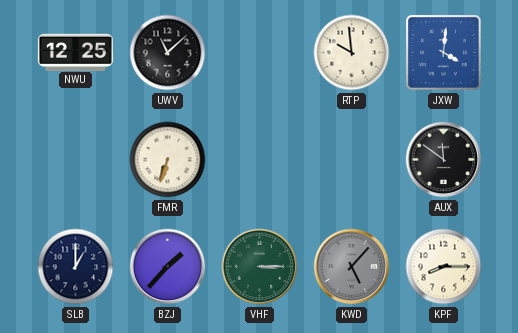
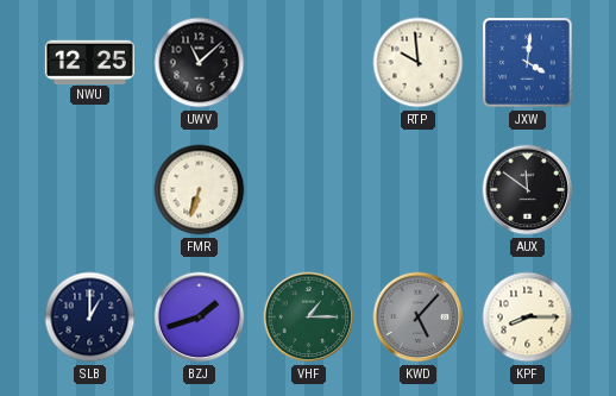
BZJ: 1:37 -> 1:42
VHF: 3:15 -> 1:15
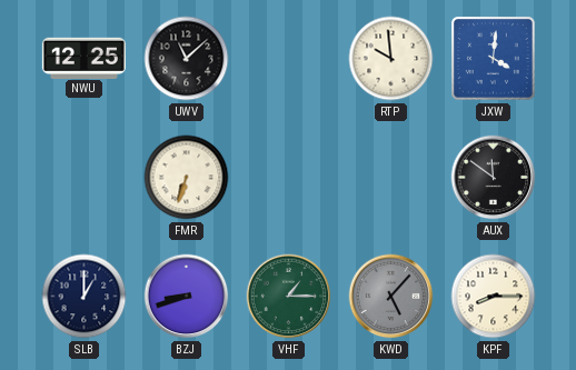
BZJ: 1:42 -> 8:42
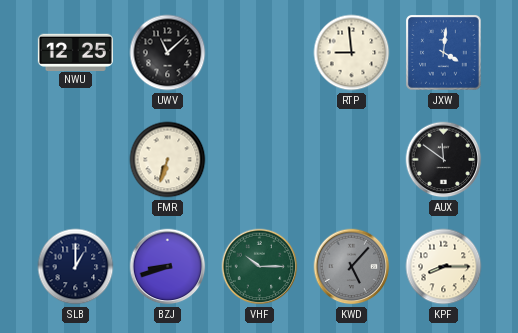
RTP: 9:59 -> 8:59
VHF: 1:15 -> 10:15
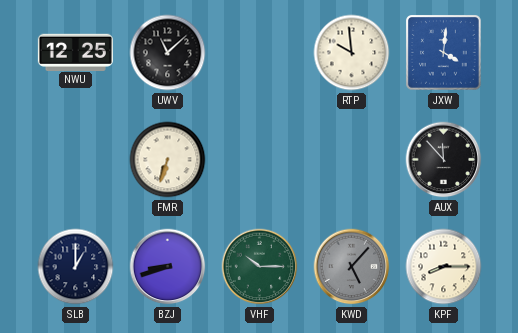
RTP: 8:59 -> 9:59
AUX: 11:51 -> 11:53
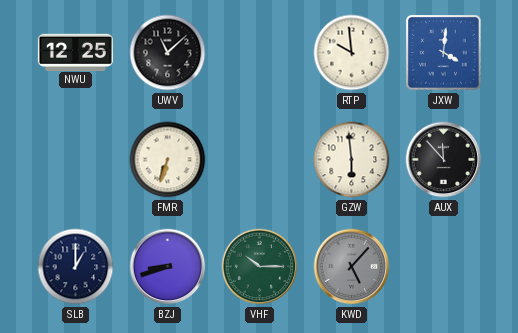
GZW: none -> 5:59
KPF: 8:15 -> none
